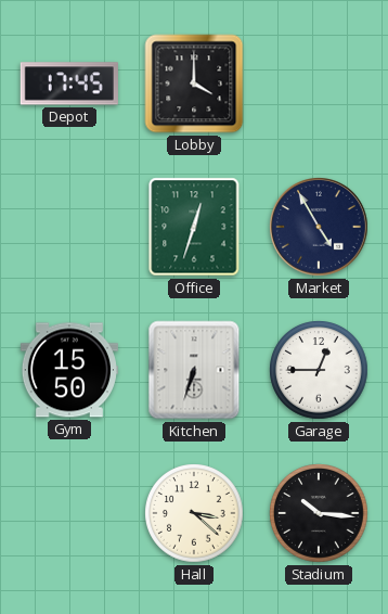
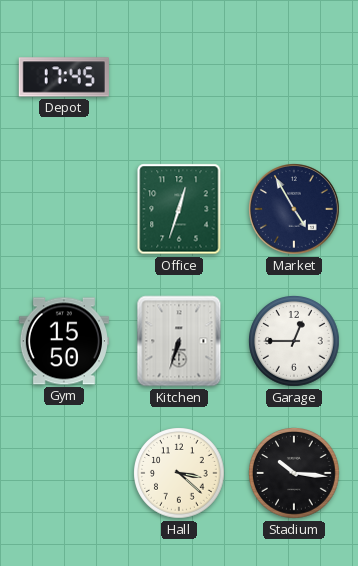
Lobby: 4:00 -> none
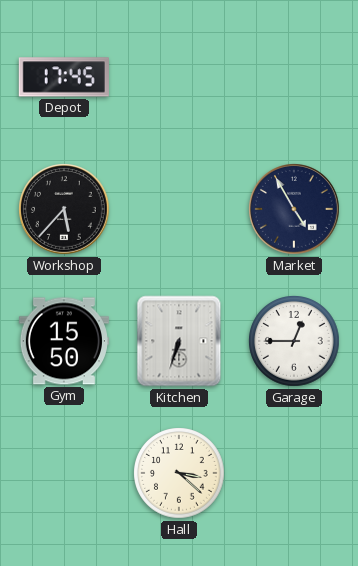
Workshop: none -> 5:37
Office: 12:33 -> none
Stadium: 10:16 -> none
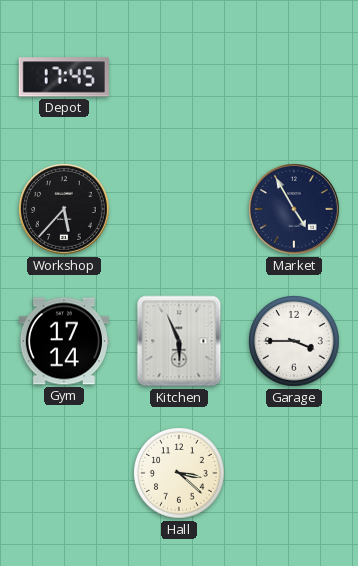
Gym: 15:50 -> 17:14
Kitchen: 6:33 -> 5:56
Garage: 12:45 -> 3:45
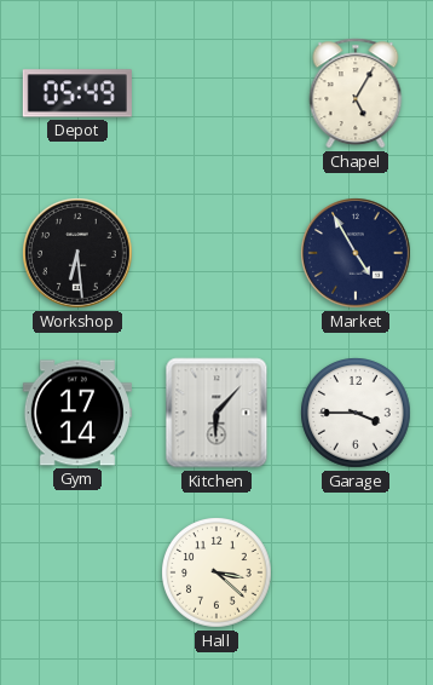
Depot: 17:45 -> 05:49
Chapel: none -> 5:05
Workshop: 5:37 -> 6:29
Kitchen: 5:56 -> 6:07
